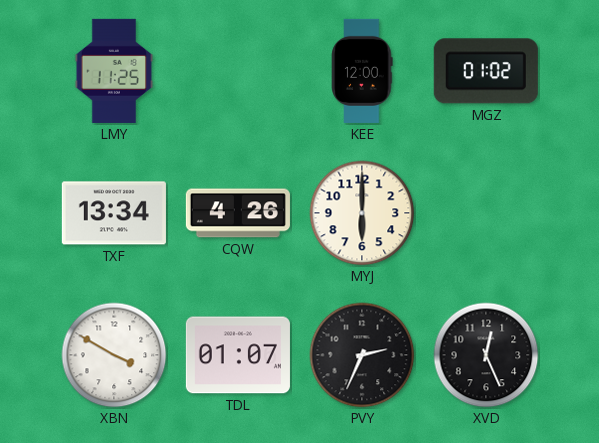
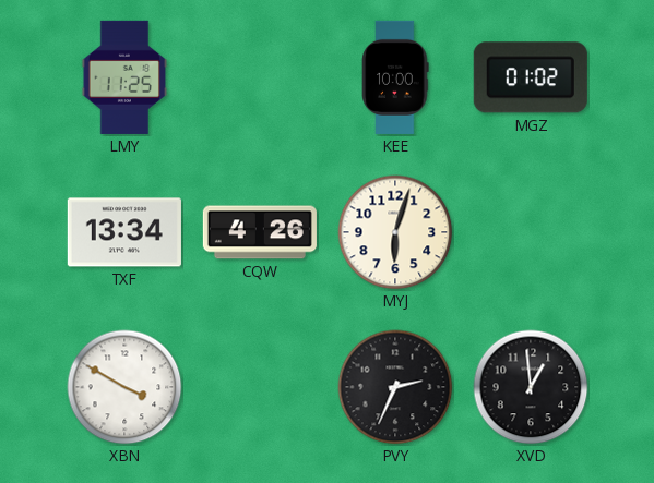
KEE: 12:00 -> 10:00
MYJ: 6:00 -> 6:03
TDL: 01:07 -> none
XVD: 12:26 -> 12:59
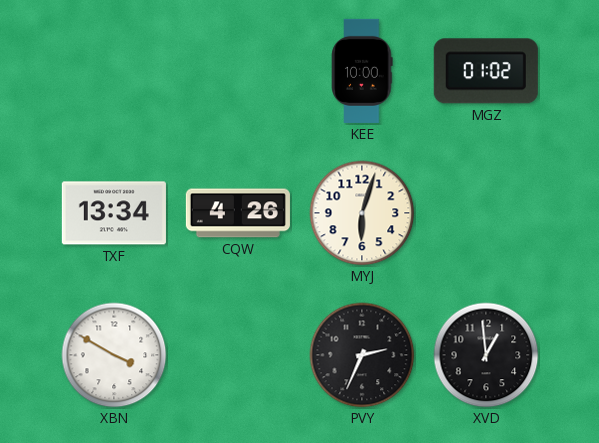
LMY: 11:25 -> none
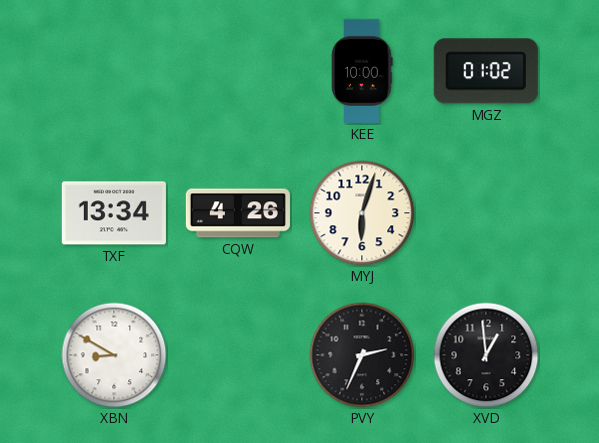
XBN: 3:50 -> 8:50
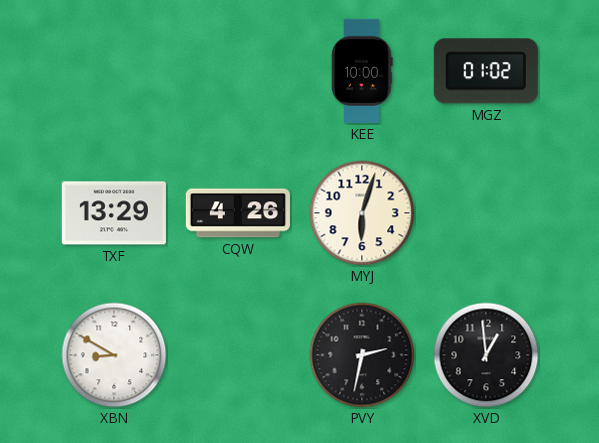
TXF: 13:34 -> 13:29
PVY: 2:34 -> 2:32
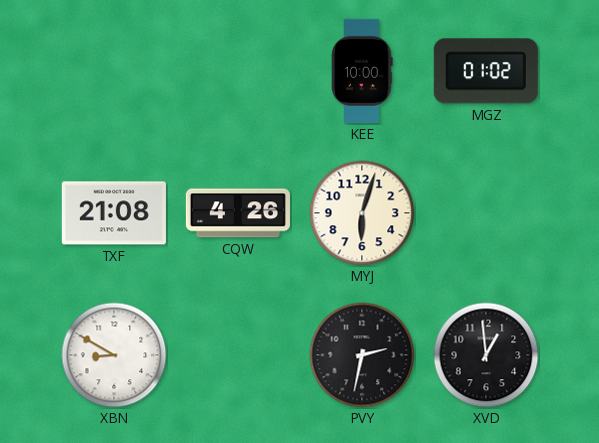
TXF: 13:29 -> 21:08
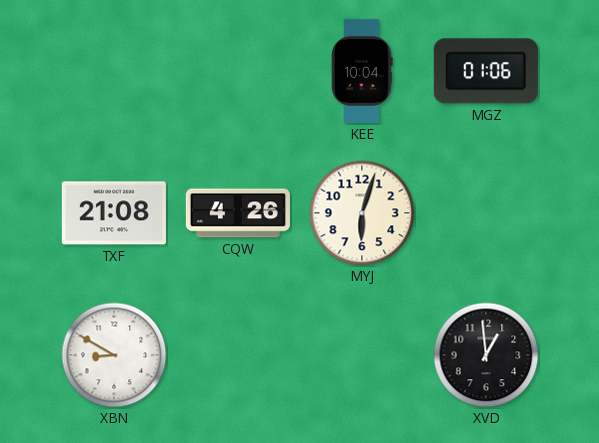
KEE: 10:00 -> 10:04
MGZ: 01:02 -> 01:06
PVY: 2:32 -> none
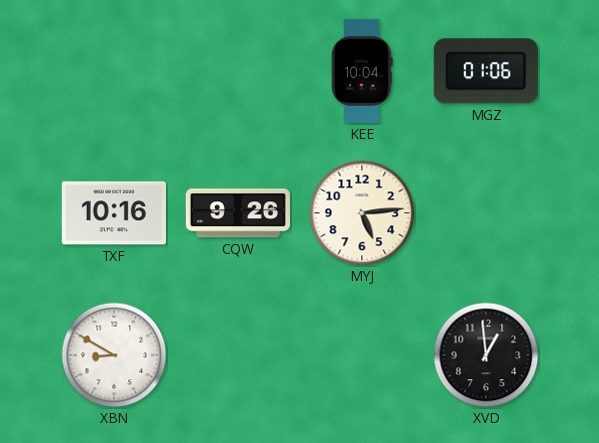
TXF: 21:08 -> 10:16
CQW: 4:26 -> 9:26
MYJ: 6:03 -> 5:14
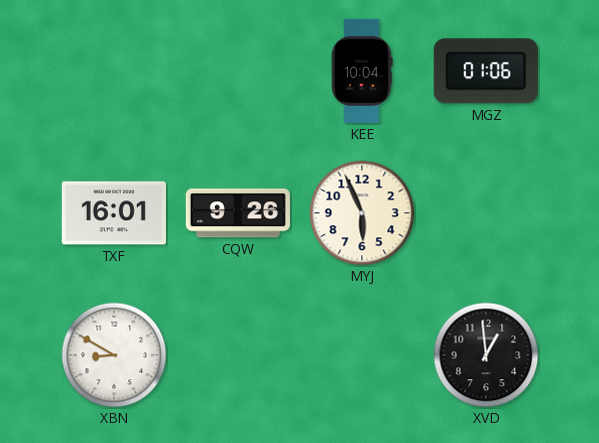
TXF: 10:16 -> 16:01
MYJ: 5:14 -> 5:56
